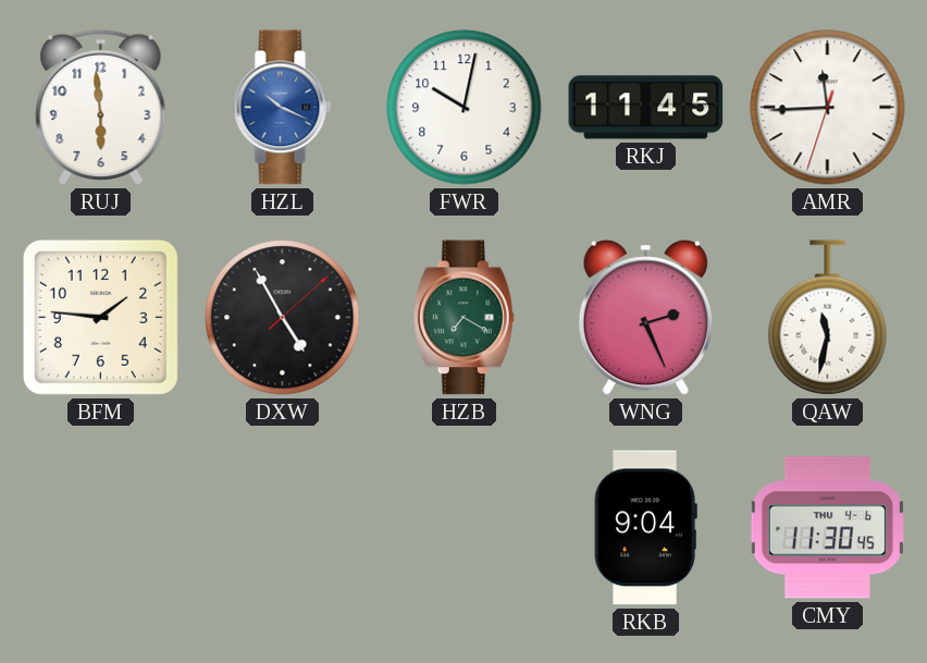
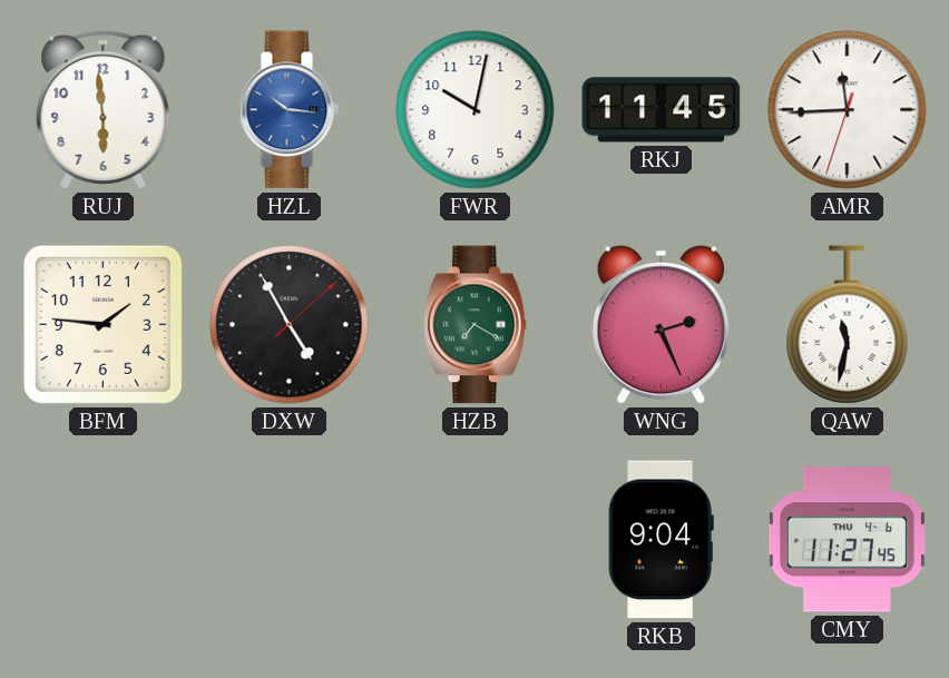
HZL: 10:19 -> 10:16
CMY: 11:30 -> 11:27
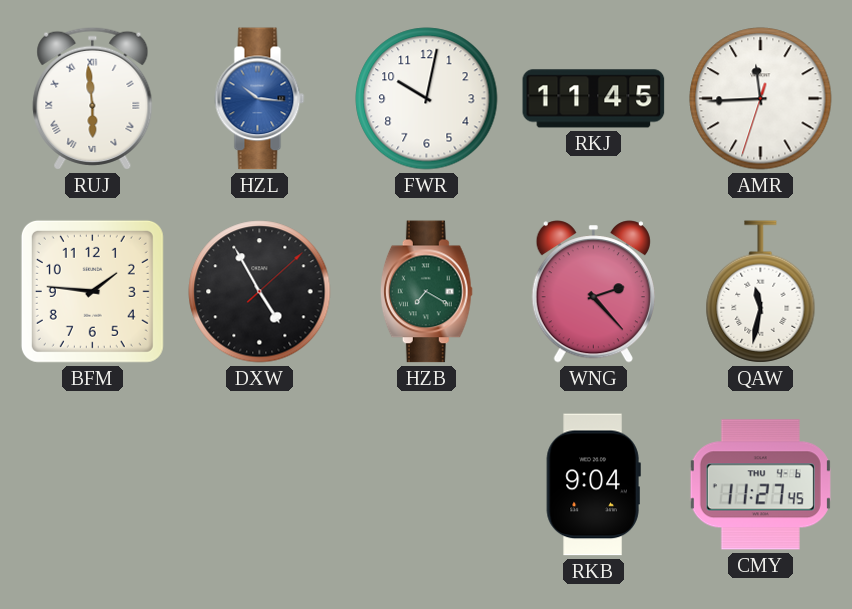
RUJ numerals: Arabic -> Roman
WNG: 2:26 -> 2:23
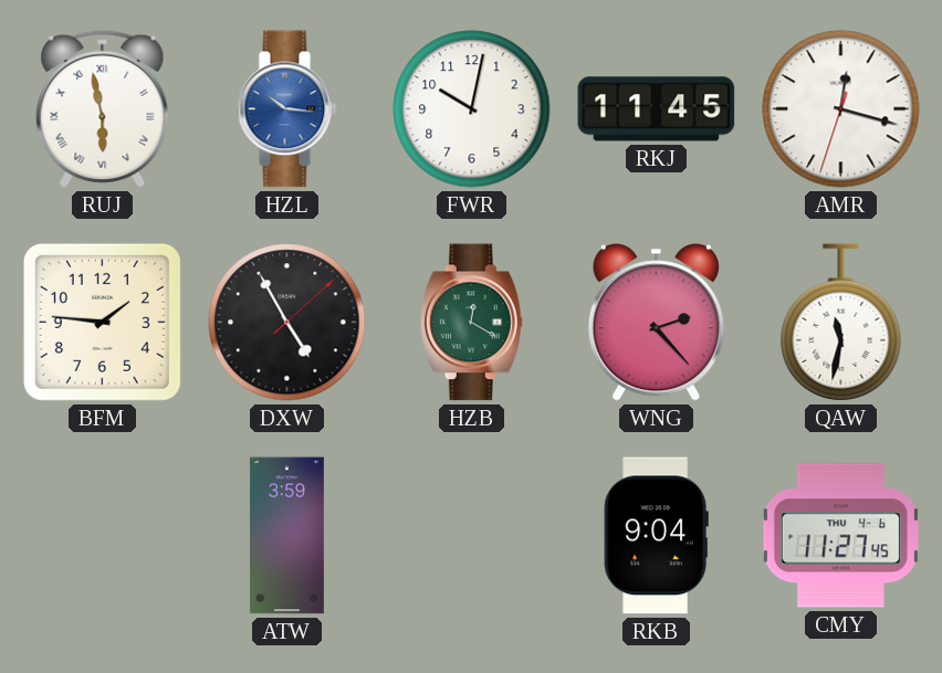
RUJ: 5:59 -> 5:58
AMR: 11:44 -> 12:17
HZB: 7:20 -> 12:20
ATW: none -> 3:59
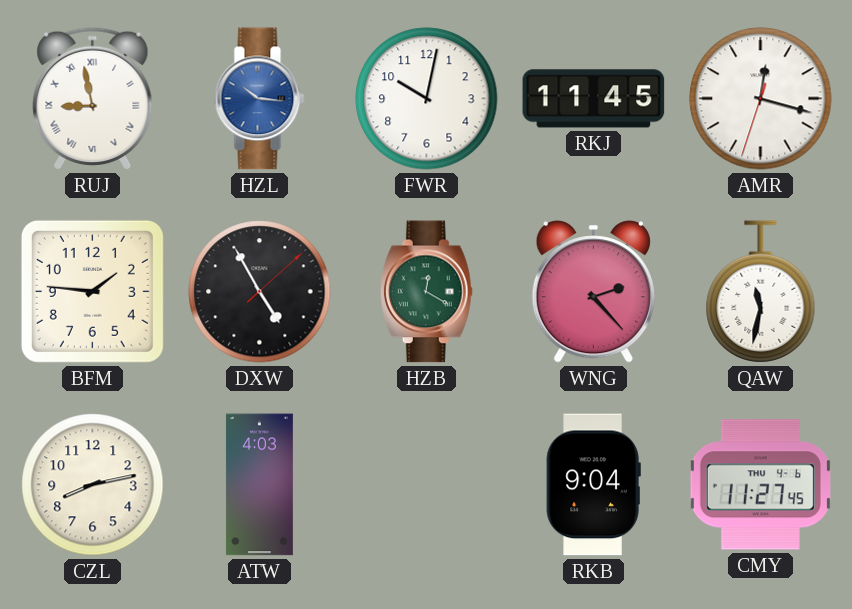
RUJ: 5:58 -> 8:58
CZL: none -> 8:13
ATW: 3:59 -> 4:03
